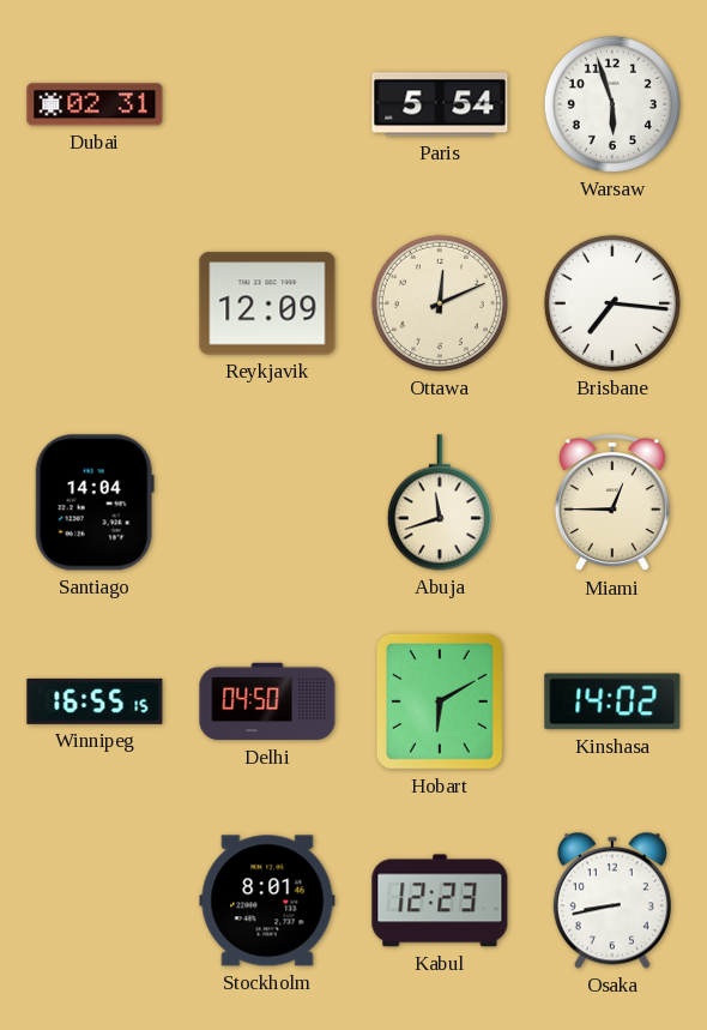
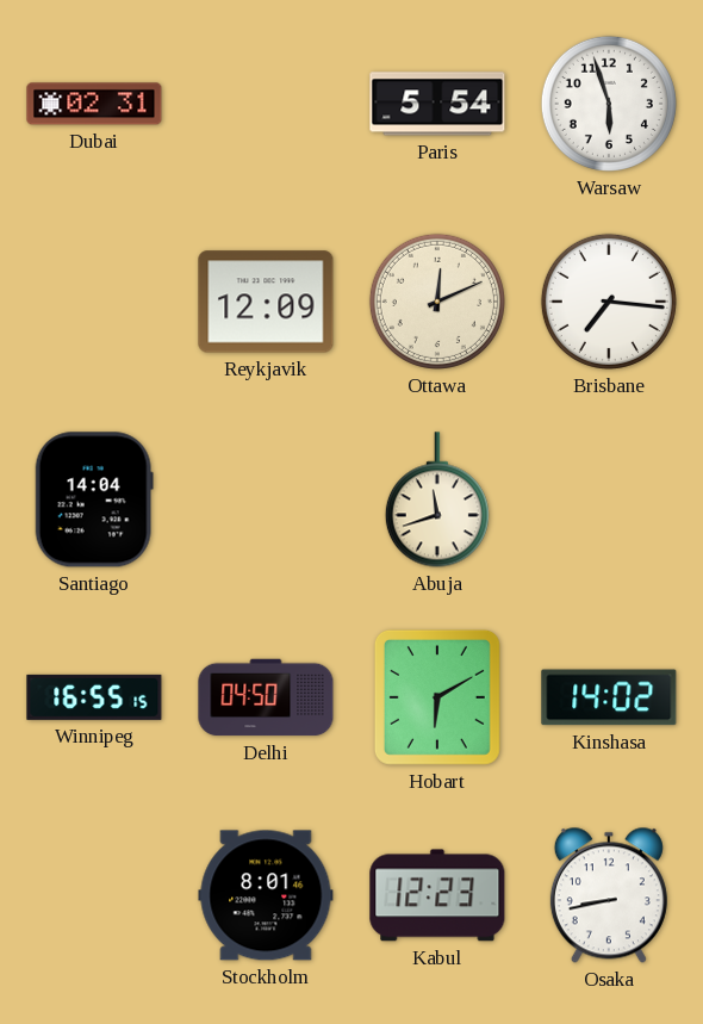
Miami: 12:45 -> none
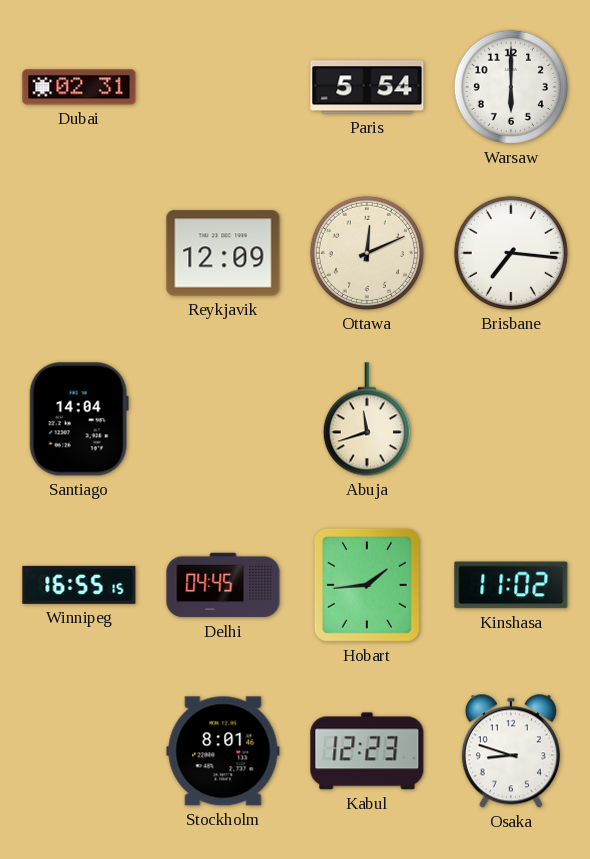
Warsaw: 5:57 -> 6:00
Delhi: 04:50 -> 04:45
Hobart: 6:10 -> 1:44
Kinshasa: 14:02 -> 11:02
Osaka: 8:43 -> 8:48
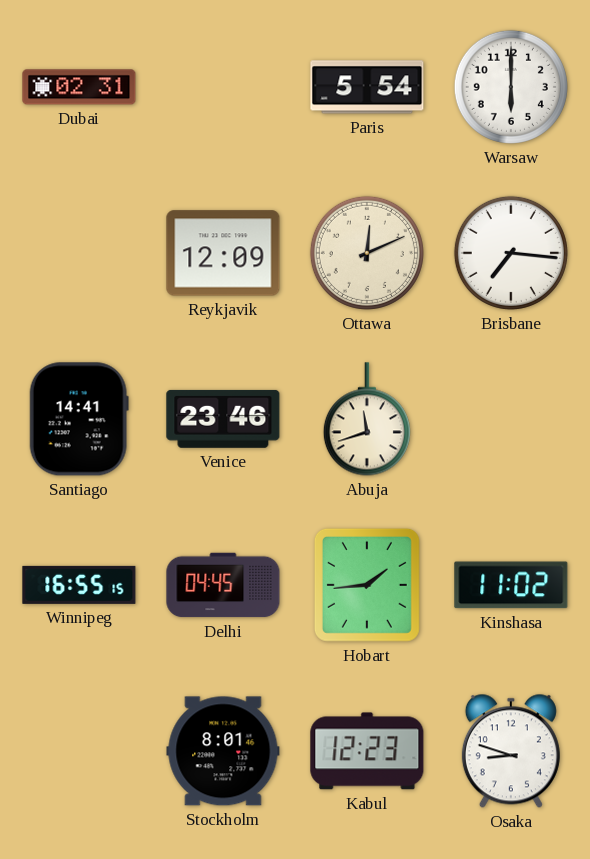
Santiago: 14:04 -> 14:41
Venice: none -> 23:46
